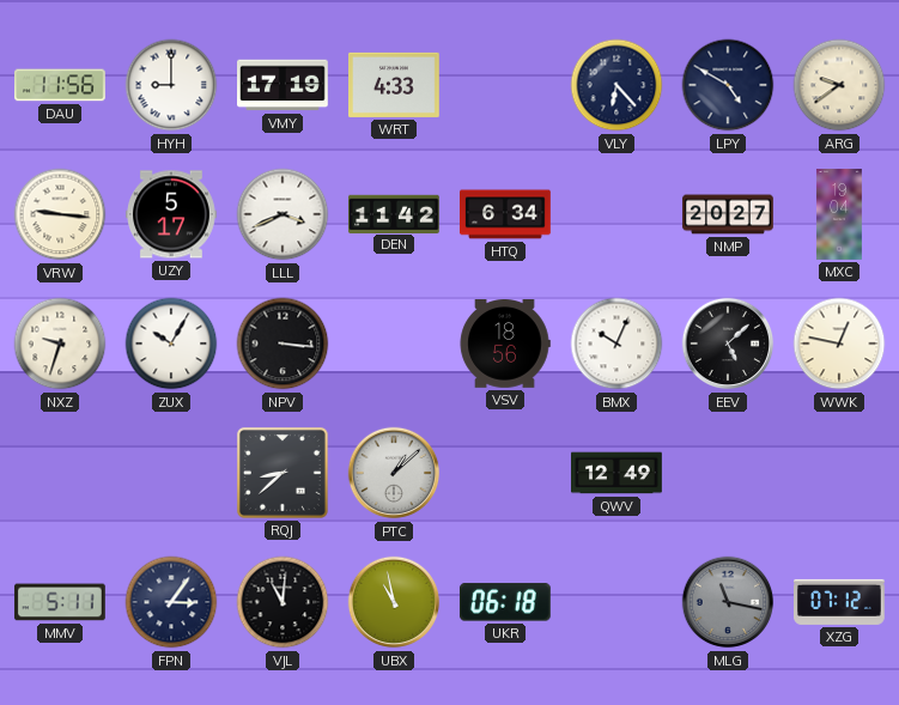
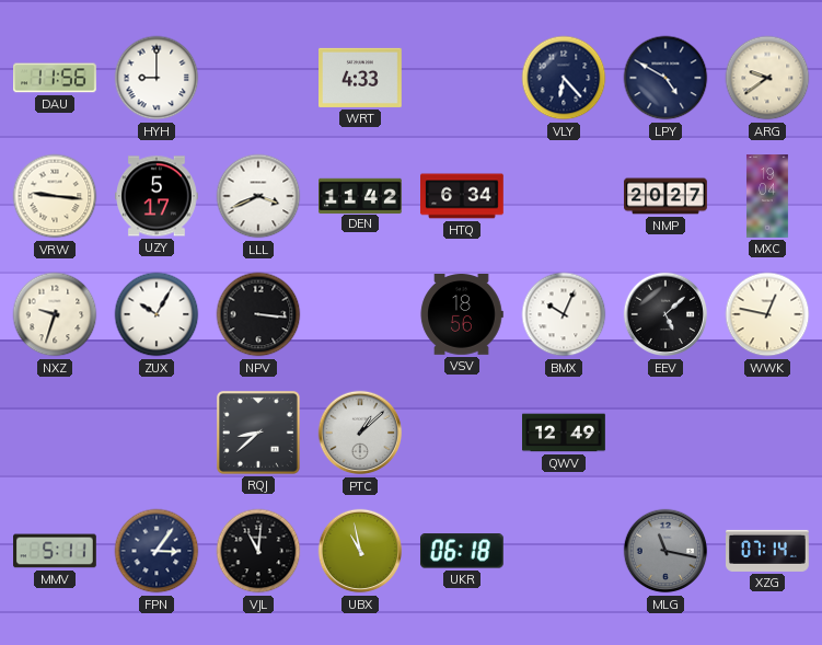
VMY: 17:19 -> none
XZG: 07:12 -> 07:14
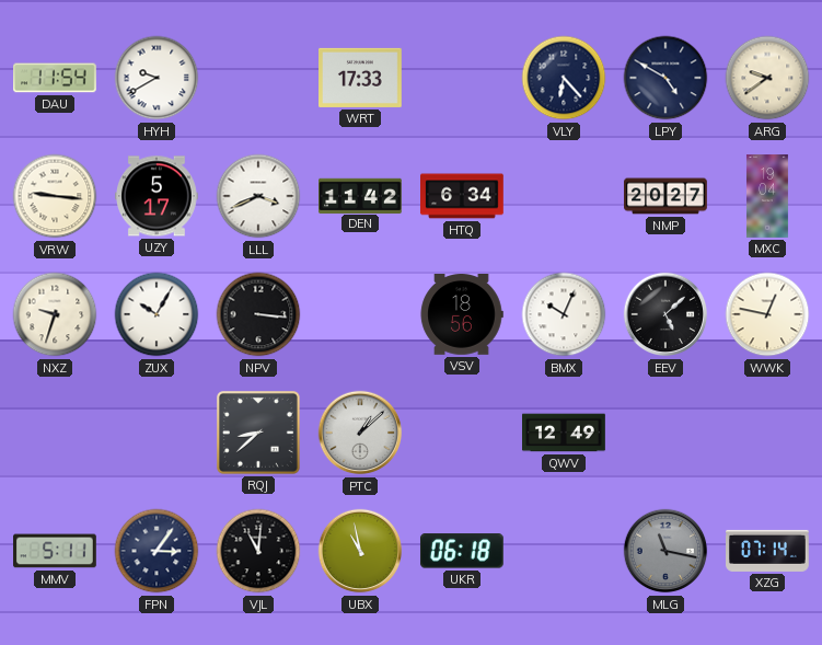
DAU: 11:56 -> 11:54
HYH: 9:00 -> 9:40
WRT: 4:33 -> 17:33
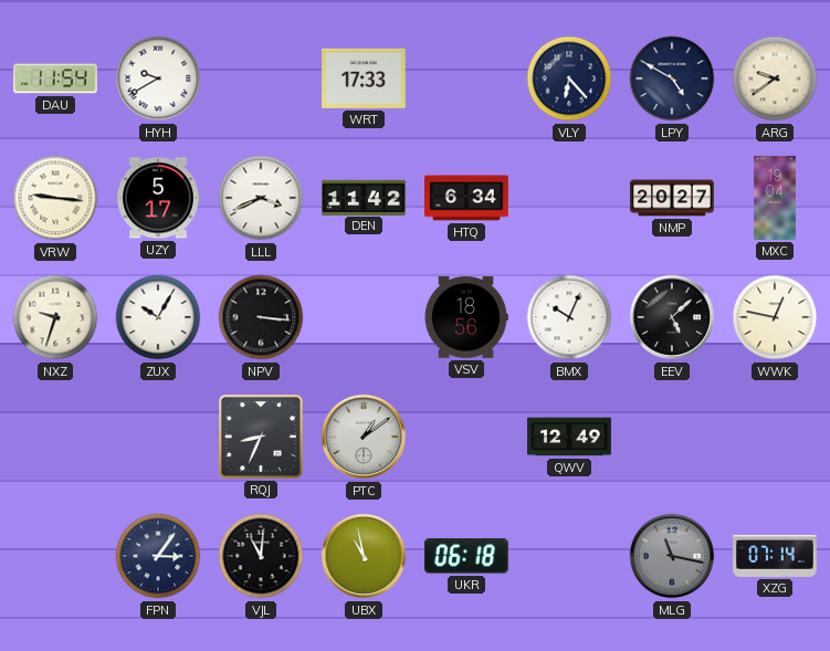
RQJ: 8:38 -> 8:34
PTC: 1:08 -> 1:09
MMV: 5:11 -> none
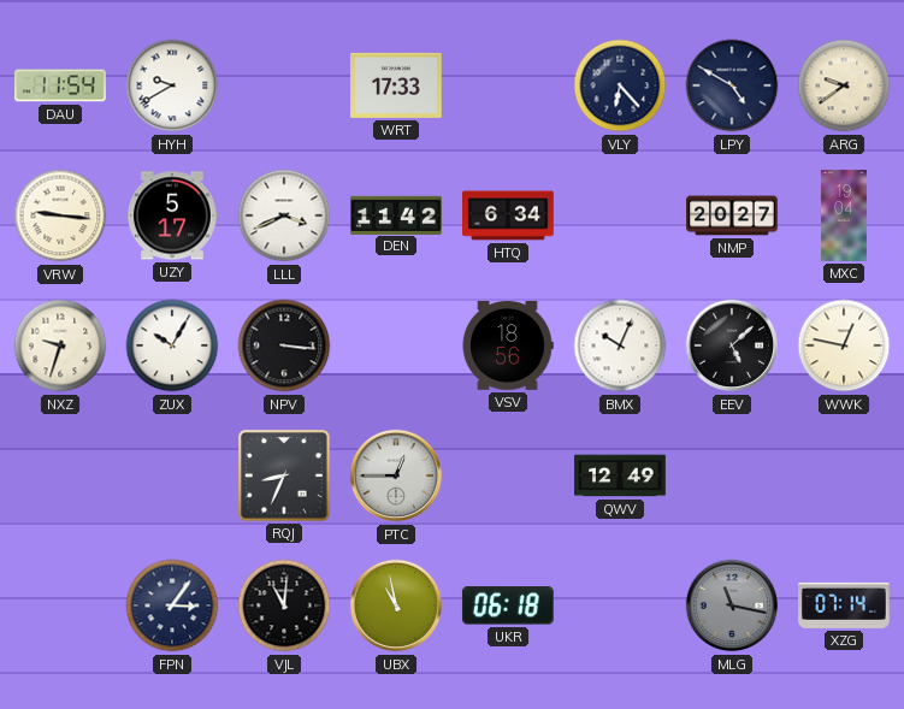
PTC: 1:09 -> 12:45
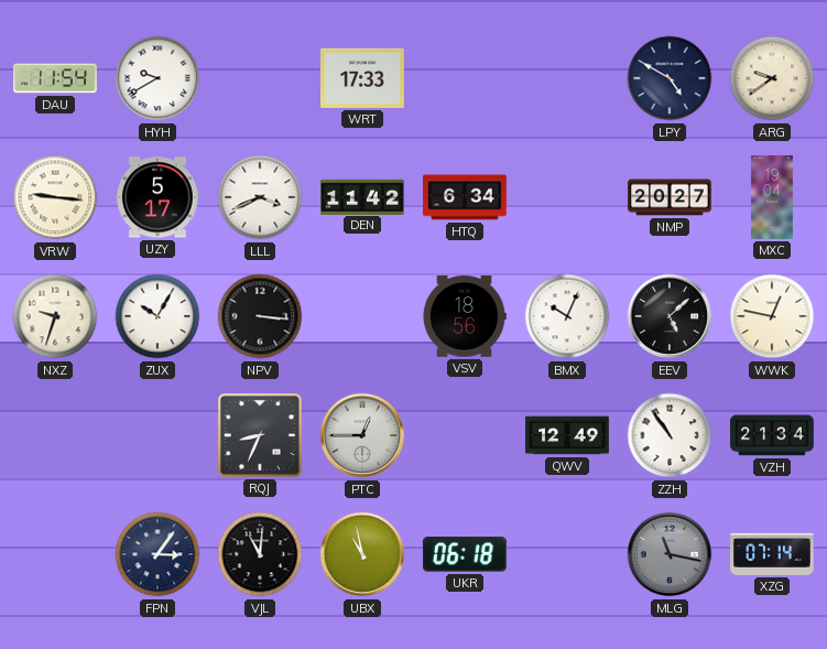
VLY: 6:23 -> none
ZZH: none -> 10:54
VZH: none -> 21:34
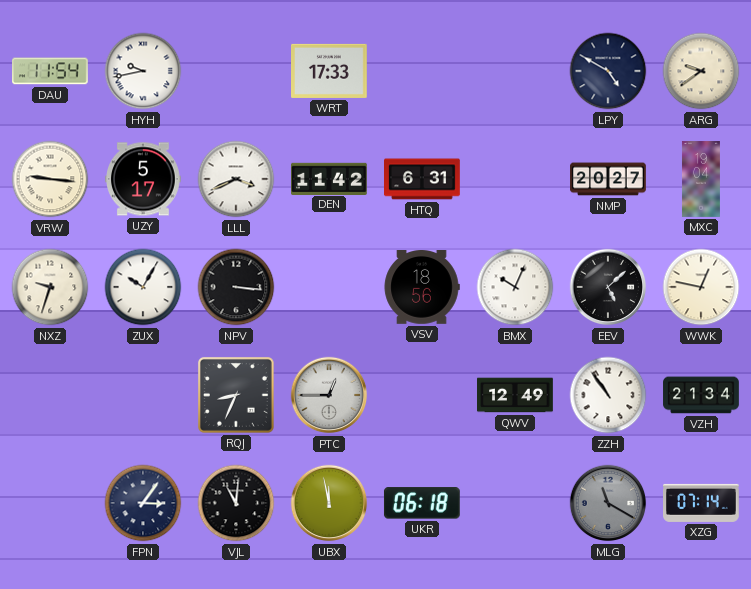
HYH: 9:40 -> 9:43
HTQ: 6:34 -> 6:31
UBX: 10:58 -> 11:58
MLG: 11:17 -> 11:20
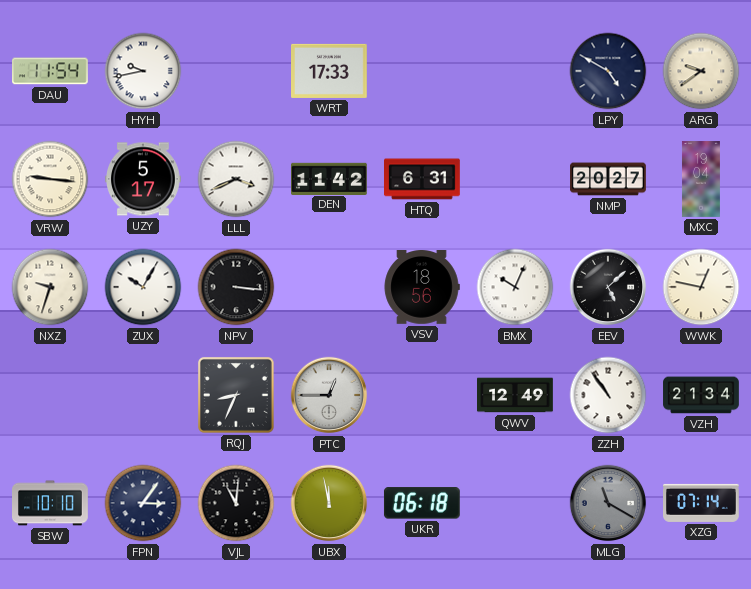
SBW: none -> 10:10
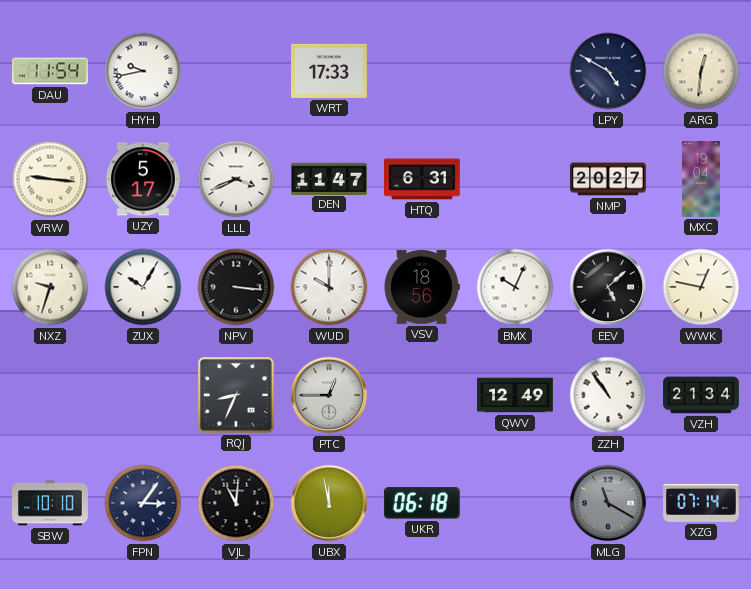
ARG: 9:39 -> 12:31
DEN: 11:42 -> 11:47
WUD: none -> 10:00
